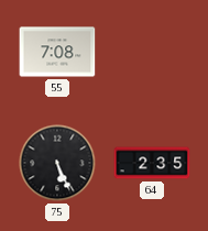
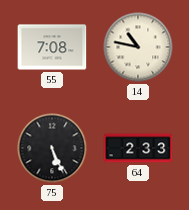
14: none -> 10:47
64: 2:35 -> 2:33
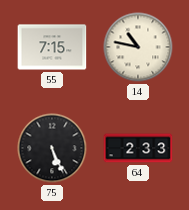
55: 7:08 -> 7:15
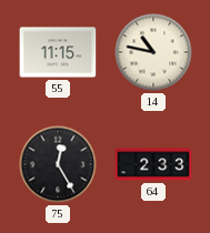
55: 7:15 -> 11:15
75: 5:26 -> 12:25
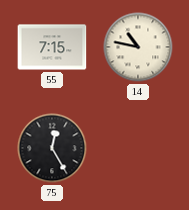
55: 11:15 -> 7:15
64: 2:33 -> none
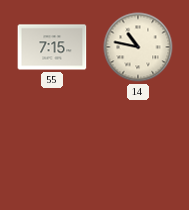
75: 12:25 -> none
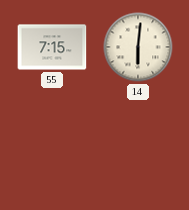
14: 10:47 -> 6:01
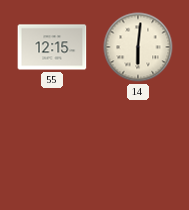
55: 7:15 -> 12:15
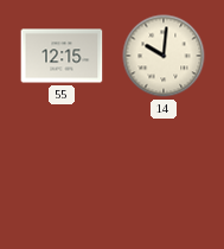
14: 6:01 -> 10:01
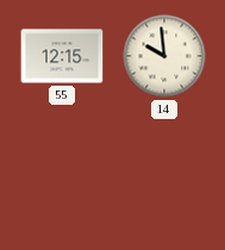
14: 10:01 -> 9:59
